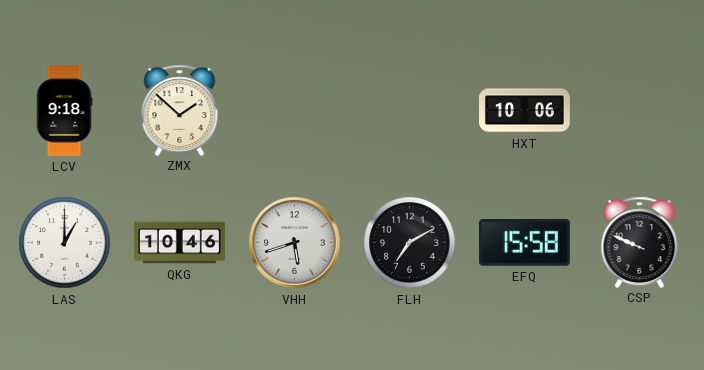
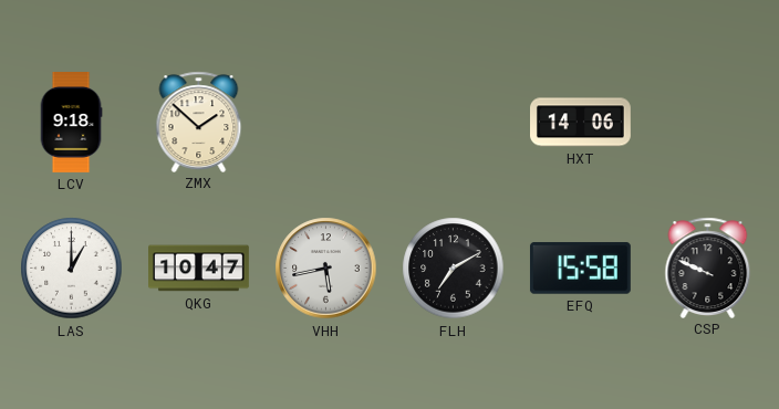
HXT: 10:06 -> 14:06
QKG: 10:46 -> 10:47
VHH: 5:42 -> 5:43
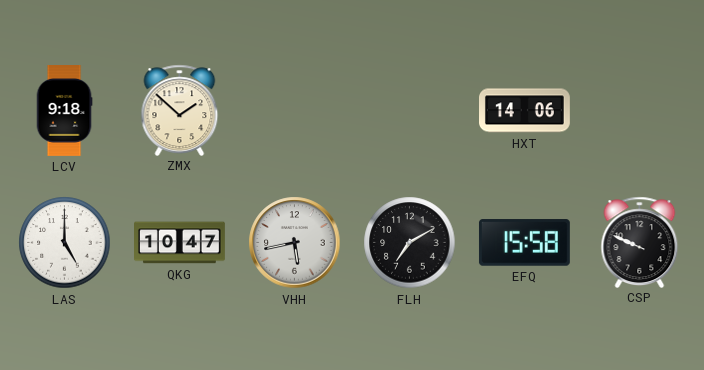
LAS: 1:00 -> 5:00
